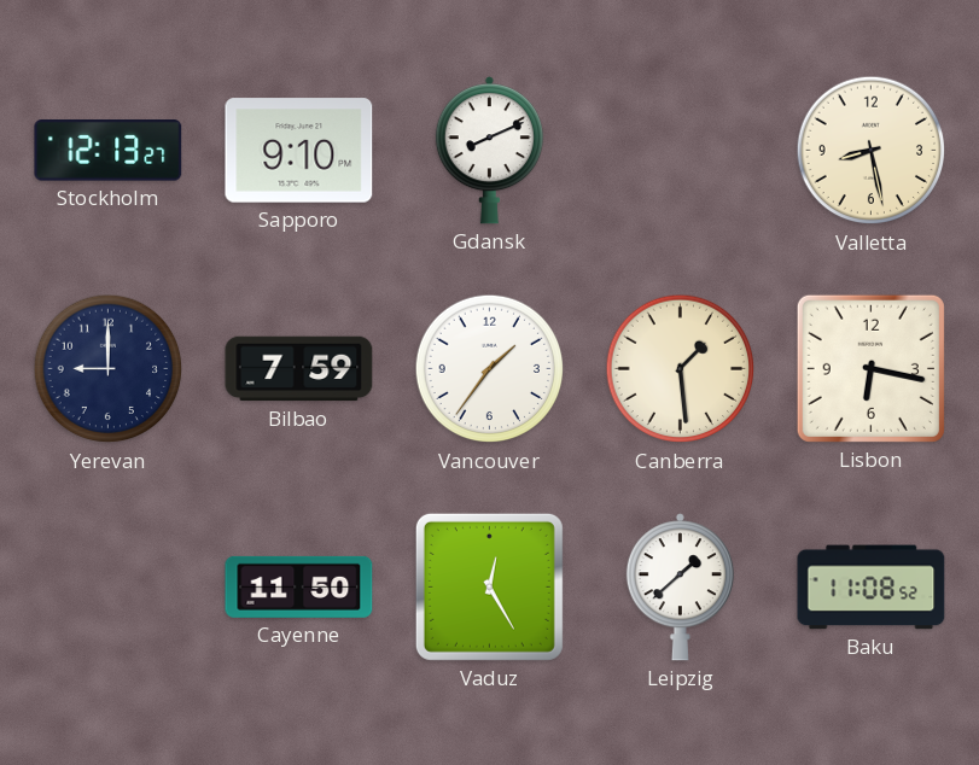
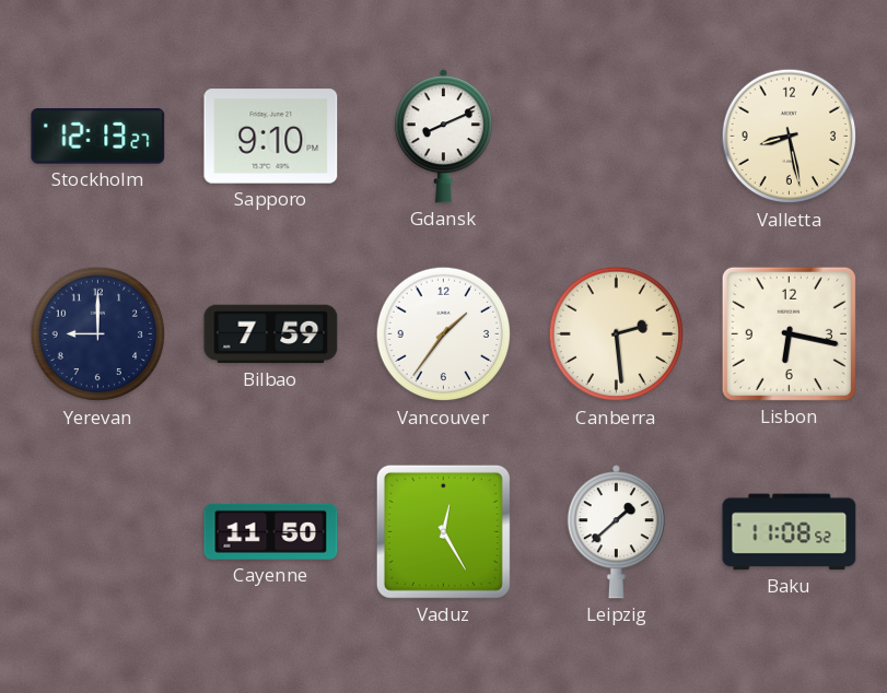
Canberra: 1:29 -> 2:29
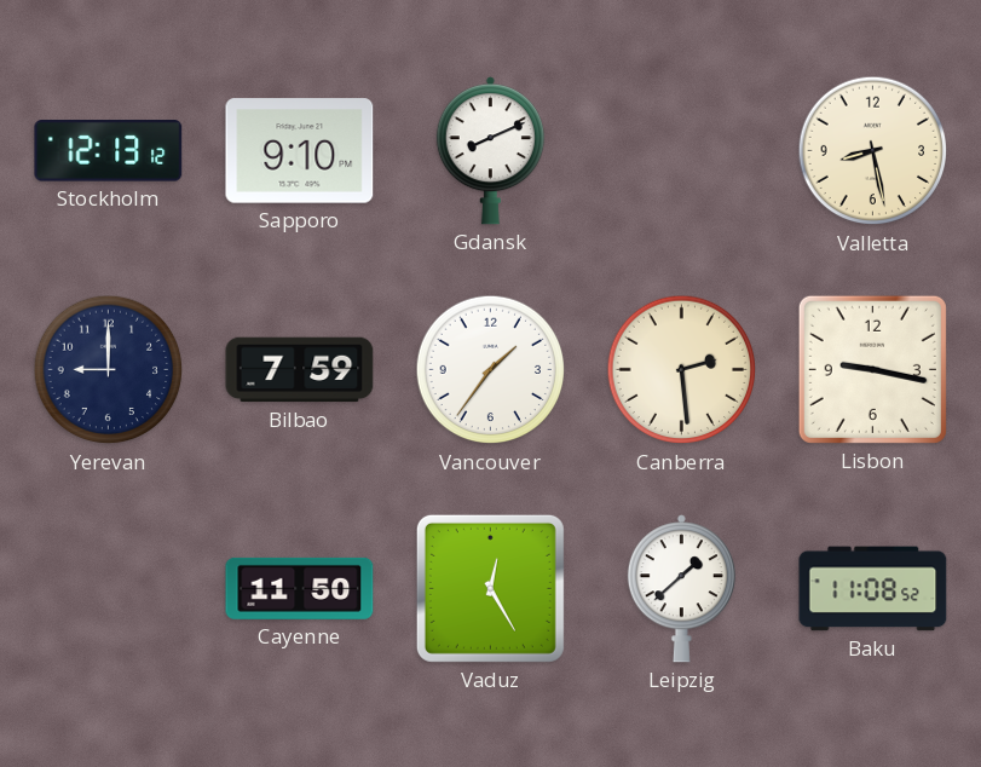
Stockholm: 12:13:27 -> 12:13:12
Lisbon: 6:17 -> 9:17
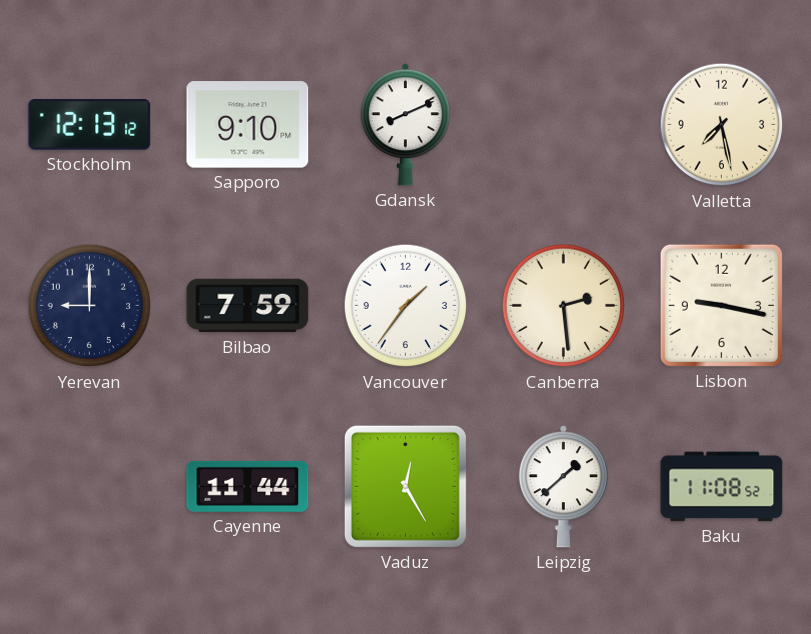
Valletta: 8:28 -> 7:28
Cayenne: 11:50 -> 11:44
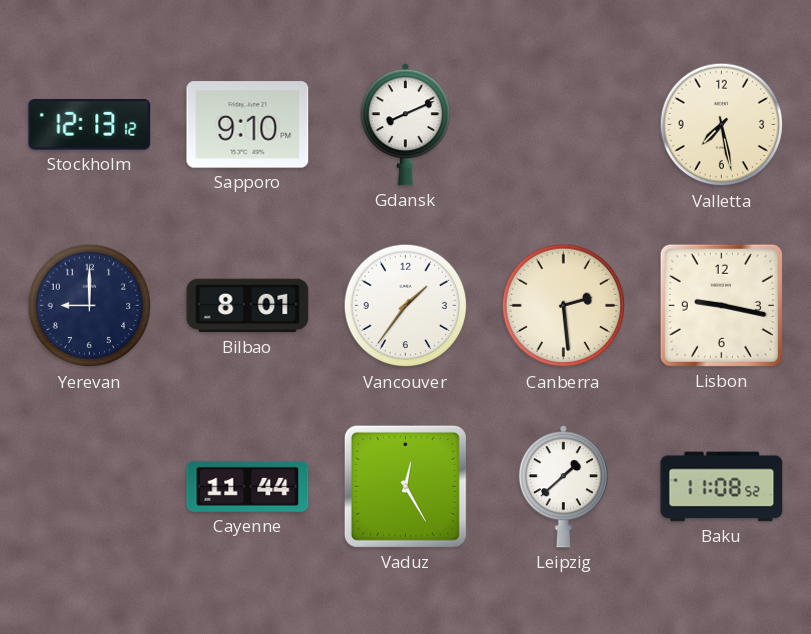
Bilbao: 7:59 -> 8:01
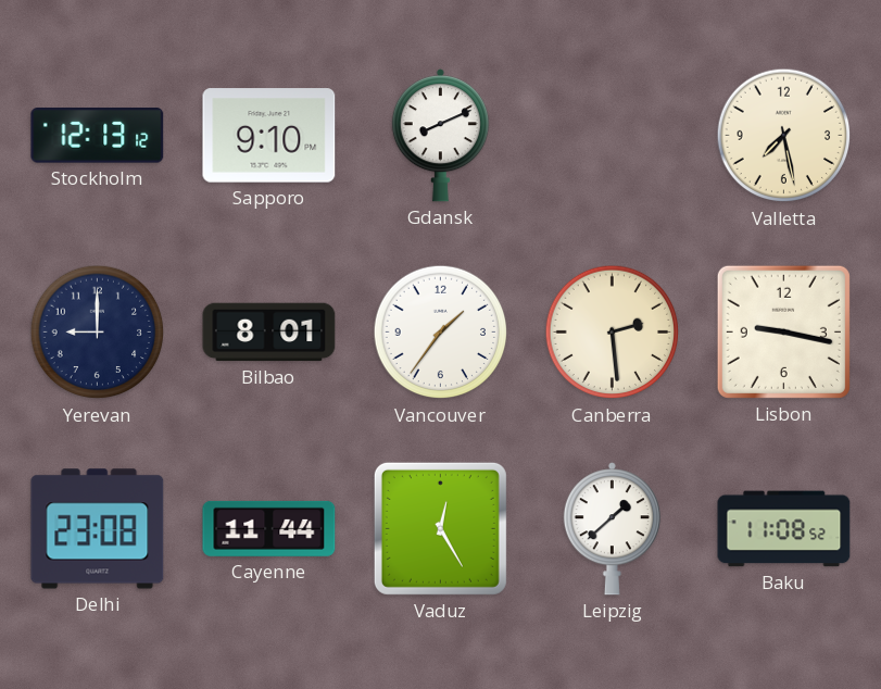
Delhi: none -> 23:08
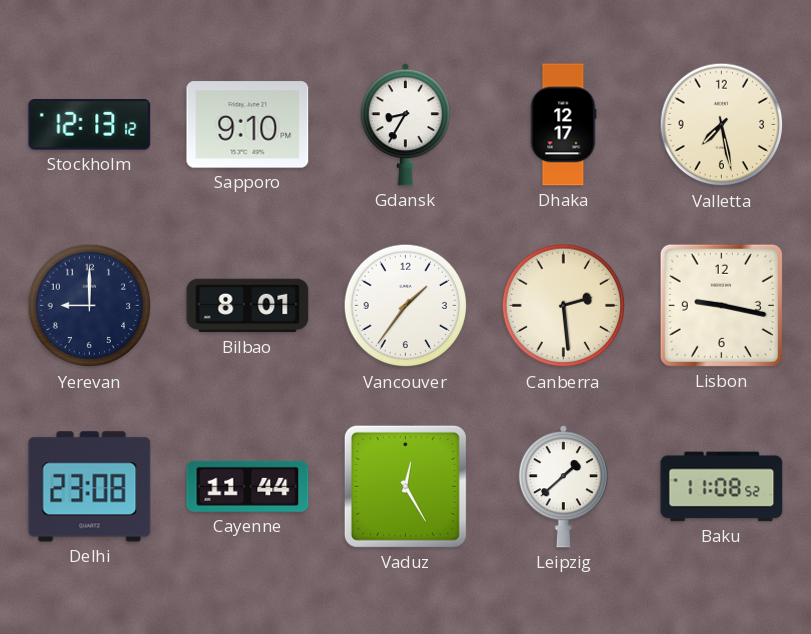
Gdansk: 8:11 -> 8:35
Dhaka: none -> 12:17
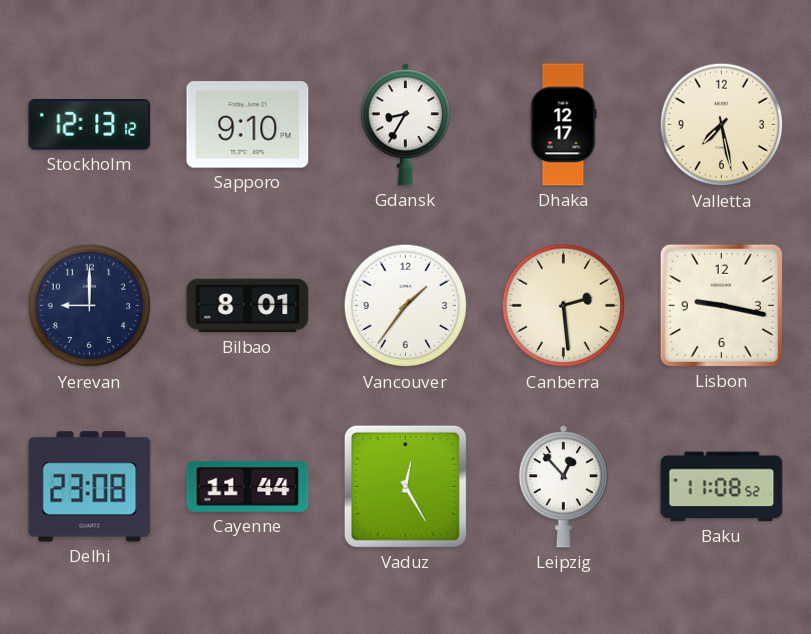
Leipzig: 1:38 -> 12:53
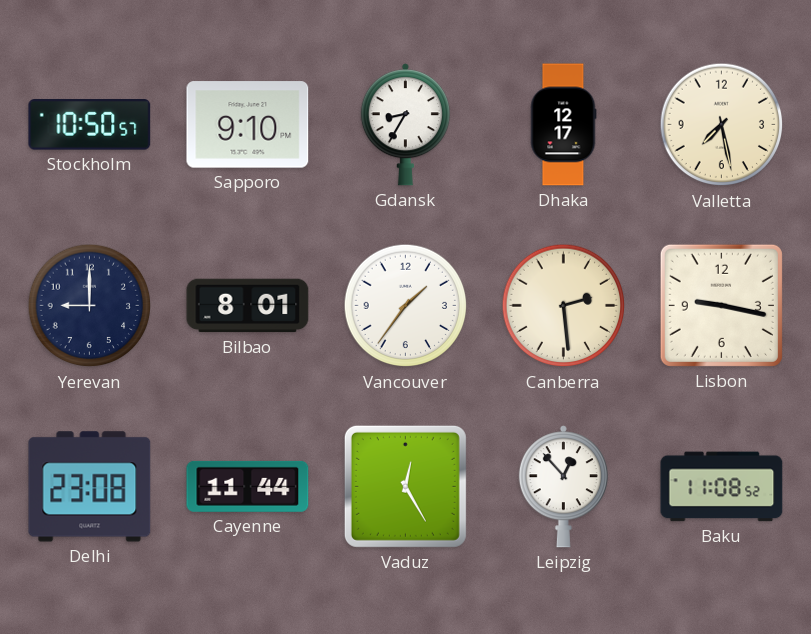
Stockholm: 12:13 -> 10:50
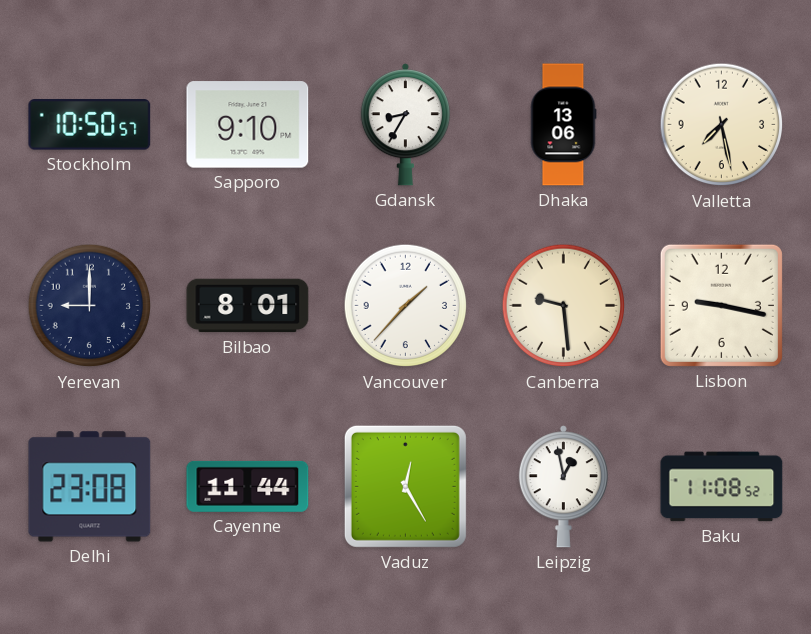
Dhaka: 12:17 -> 13:06
Vancouver: 1:36 -> 1:37
Canberra: 2:29 -> 9:29
Leipzig: 12:53 -> 12:58
